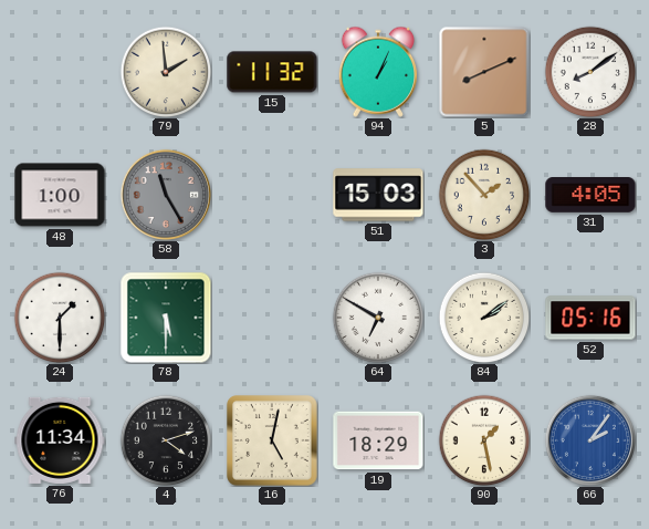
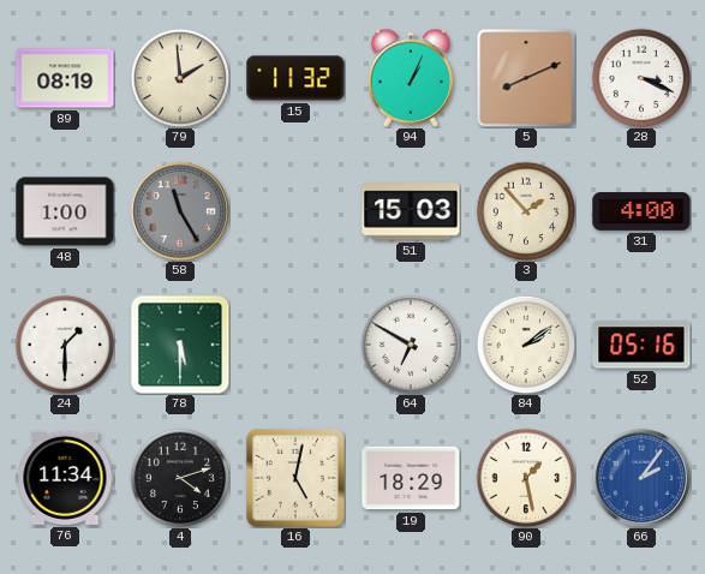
89: none -> 08:19
28: 8:09 -> 3:19
31: 4:05 -> 4:00
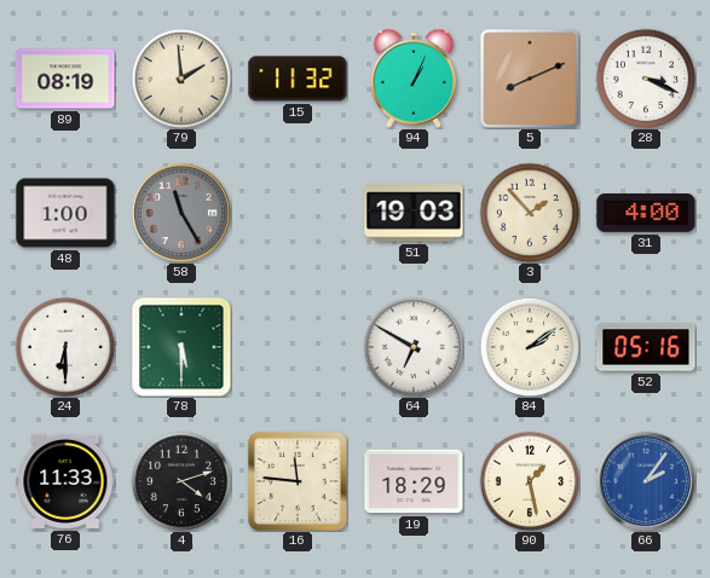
51: 15:03 -> 19:03
24: 1:30 -> 6:30
76: 11:34 -> 11:33
16: 5:02 -> 11:46
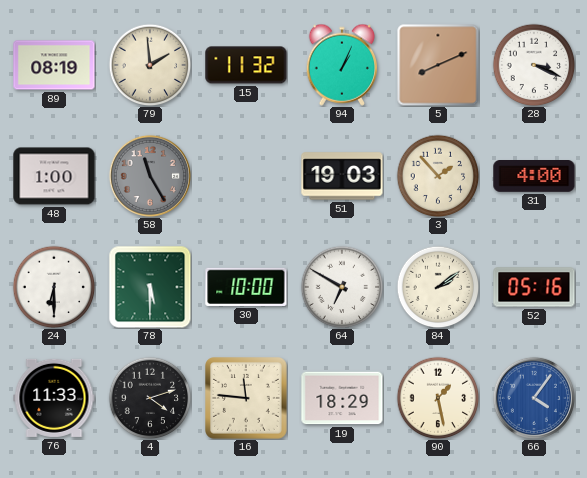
30: none -> 10:00
66: 2:06 -> 4:06
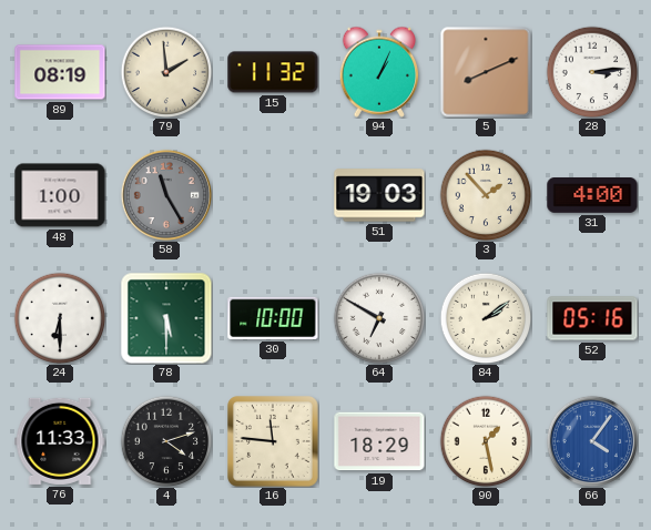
28: 3:19 -> 3:14
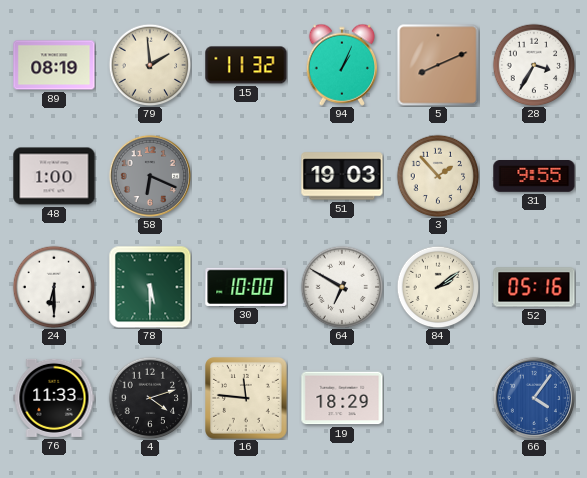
28: 3:14 -> 3:35
58: 11:25 -> 6:19
31: 4:00 -> 9:55
90: 1:28 -> none
